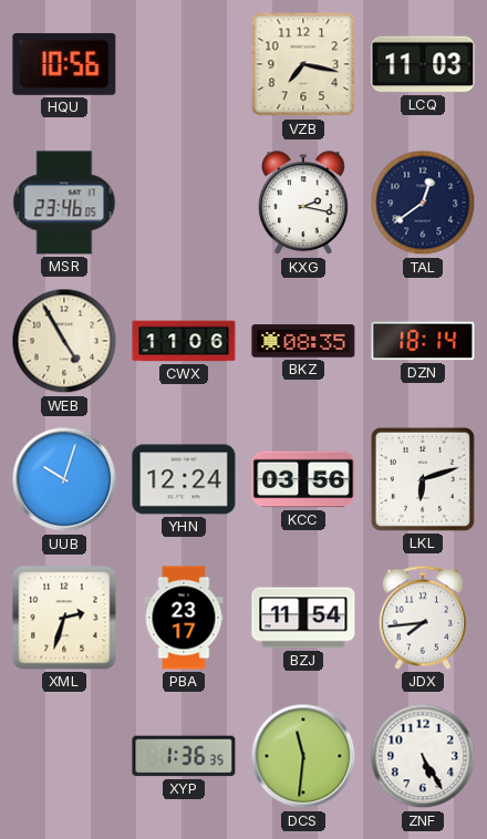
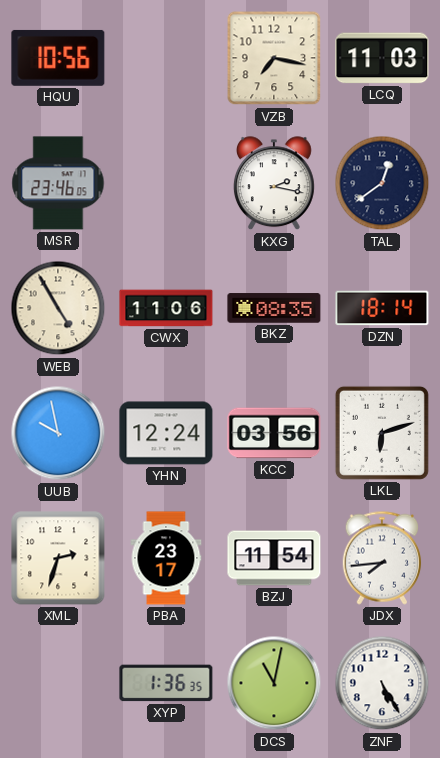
UUB: 10:03 -> 9:58
DCS: 11:31 -> 11:02
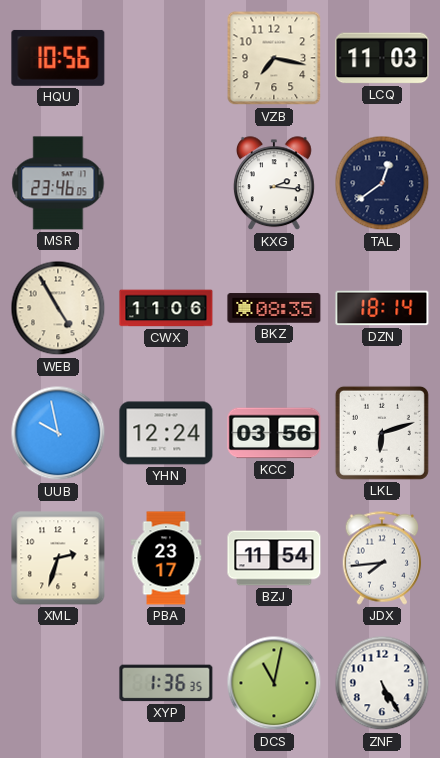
KXG: 2:17 -> 2:16
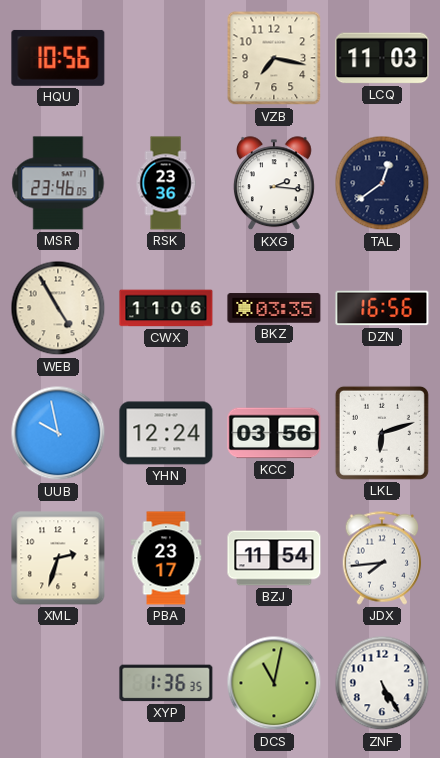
RSK: none -> 23:36
BKZ: 08:35 -> 03:35
DZN: 18:14 -> 16:56
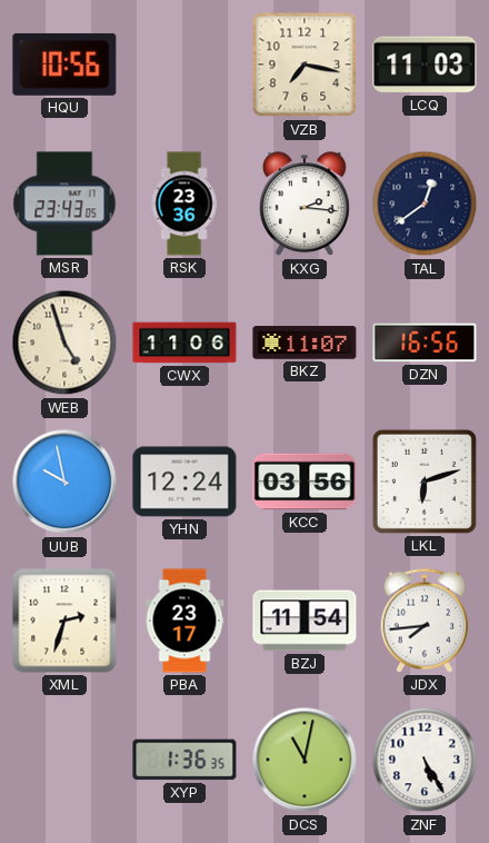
MSR: 23:46 -> 23:43
WEB: 4:55 -> 4:57
BKZ: 03:35 -> 11:07
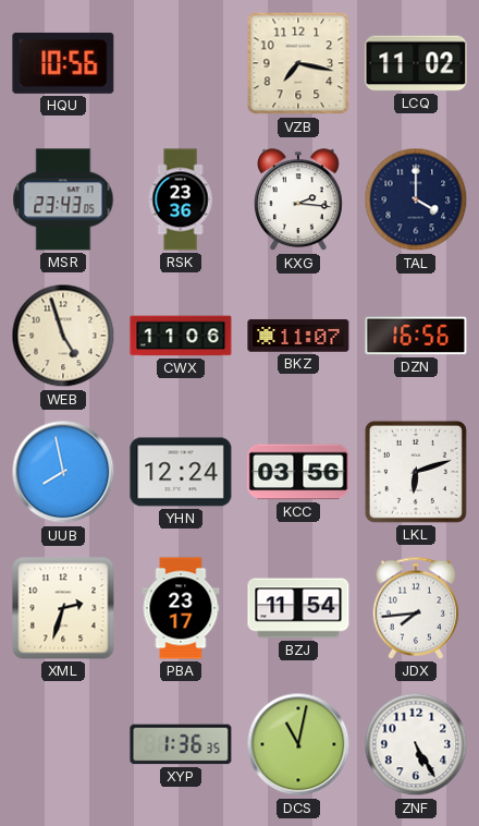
LCQ: 11:03 -> 11:02
TAL: 12:39 -> 4:00
UUB: 9:58 -> 7:58
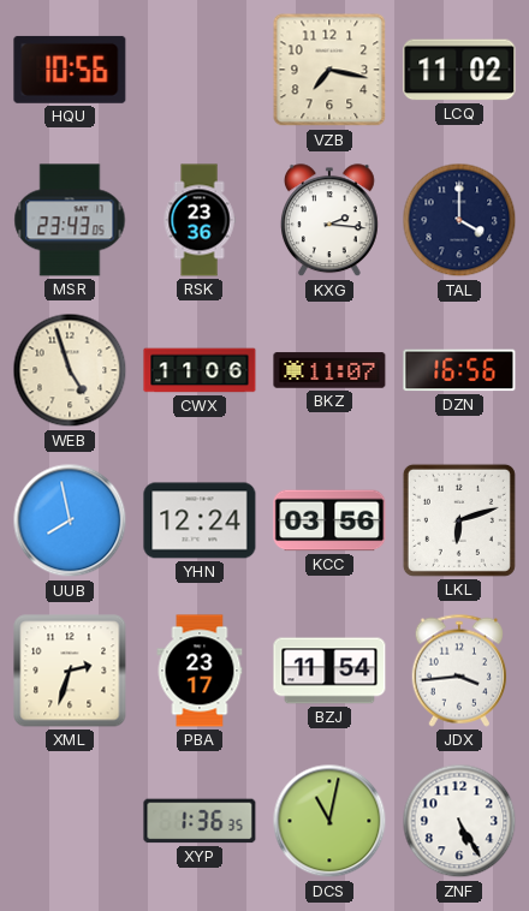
JDX: 7:44 -> 3:44
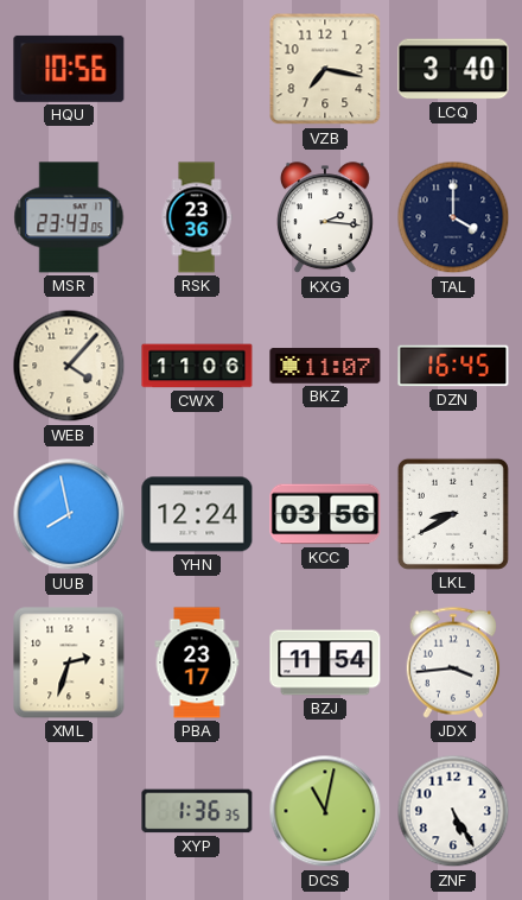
LCQ: 11:02 -> 3:40
WEB: 4:57 -> 4:07
DZN: 16:56 -> 16:45
LKL: 6:12 -> 8:40
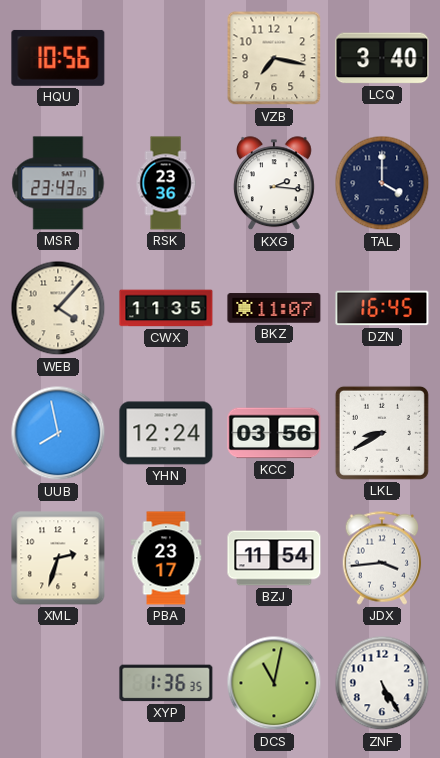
CWX: 11:06 -> 11:35
